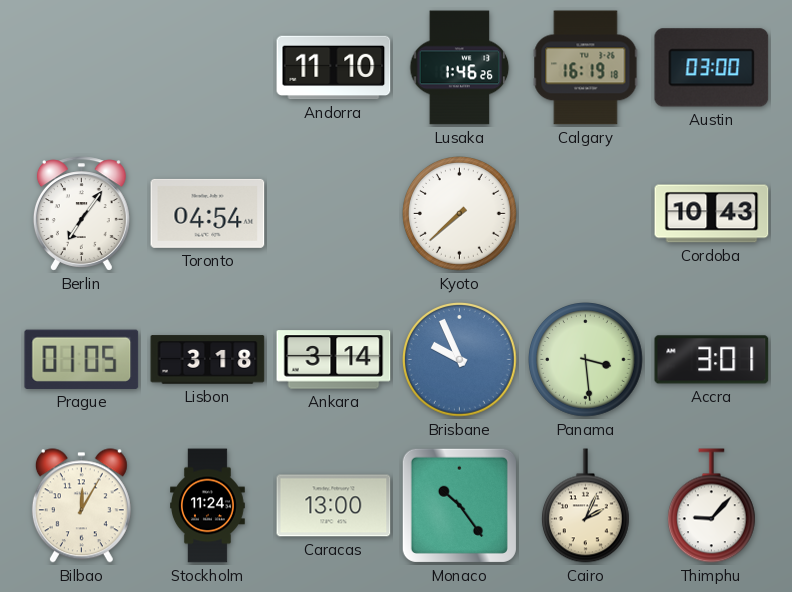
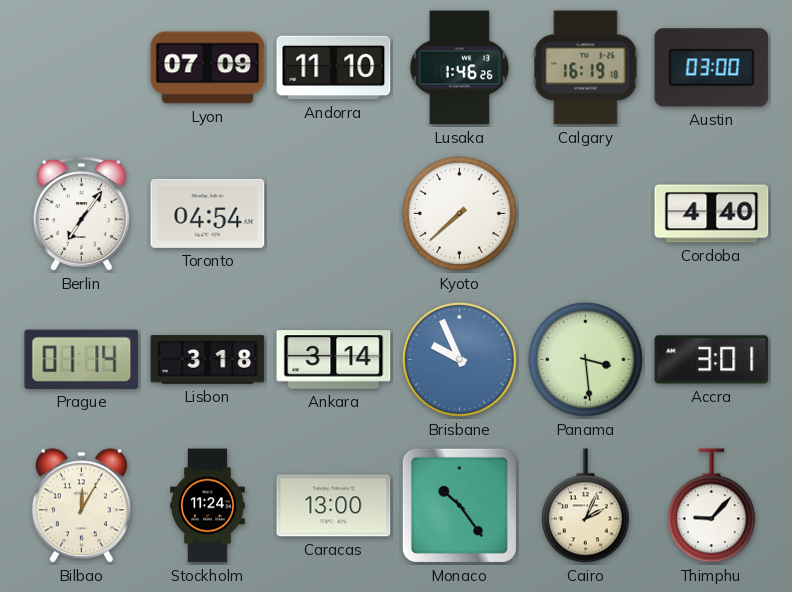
Lyon: none -> 07:09
Cordoba: 10:43 -> 4:40
Prague: 01:05 -> 01:14
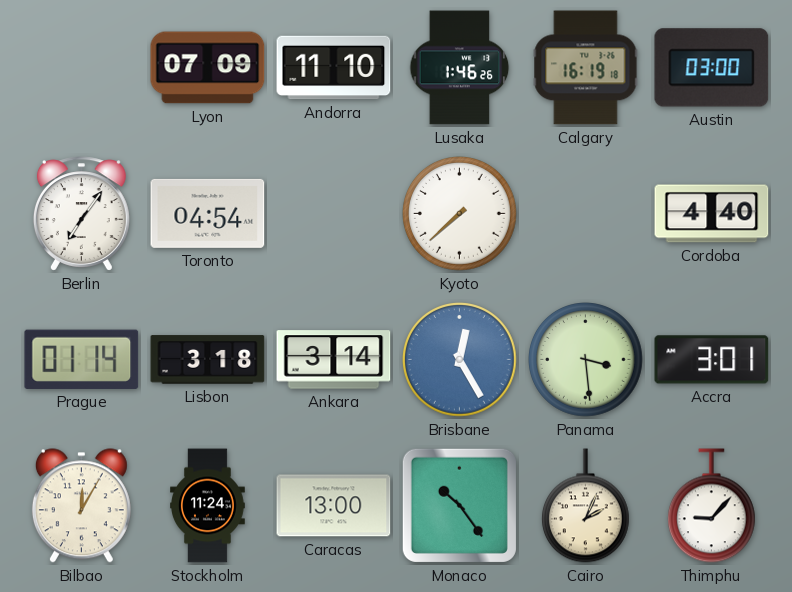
Brisbane: 9:56 -> 12:25
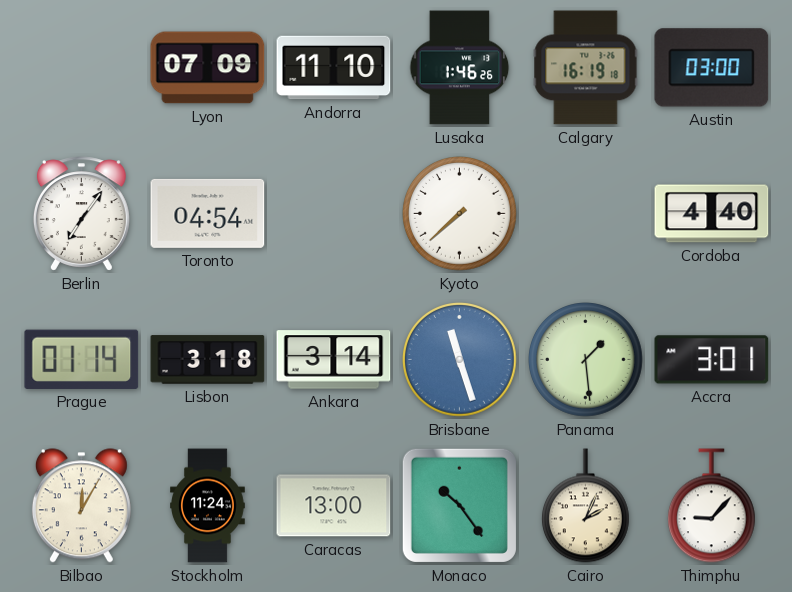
Brisbane: 12:25 -> 11:27
Panama: 3:29 -> 1:29
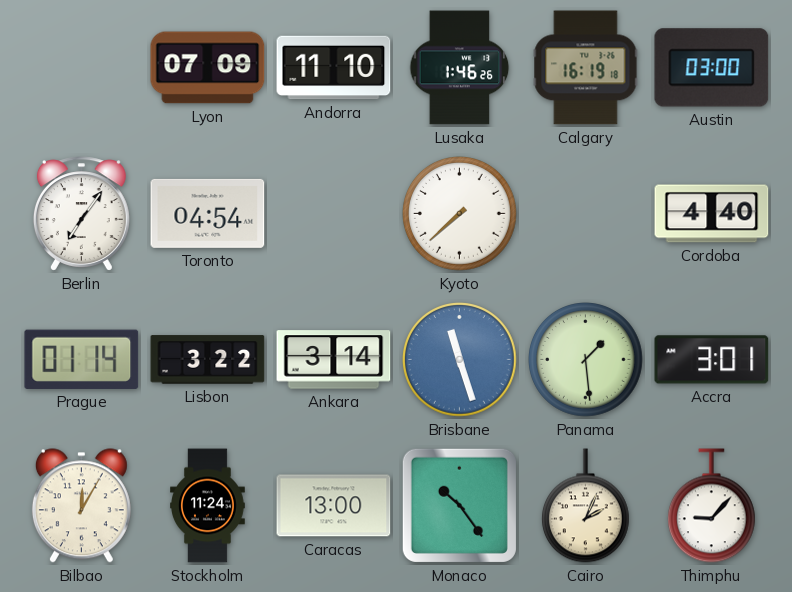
Lisbon: 3:18 -> 3:22
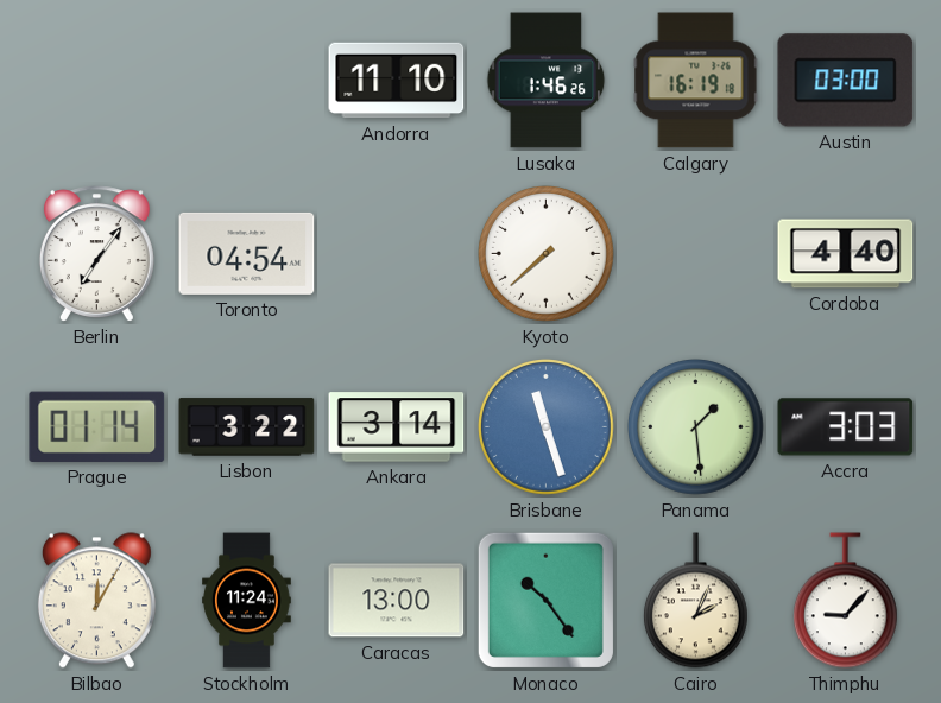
Lyon: 07:09 -> none
Accra: 3:01 -> 3:03
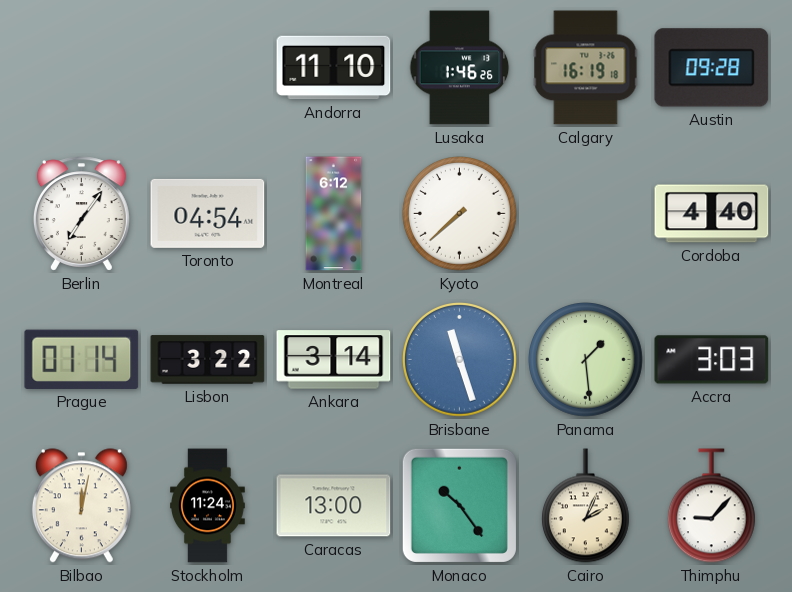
Austin: 03:00 -> 09:28
Montreal: none -> 6:12
Bilbao: 12:05 -> 12:02
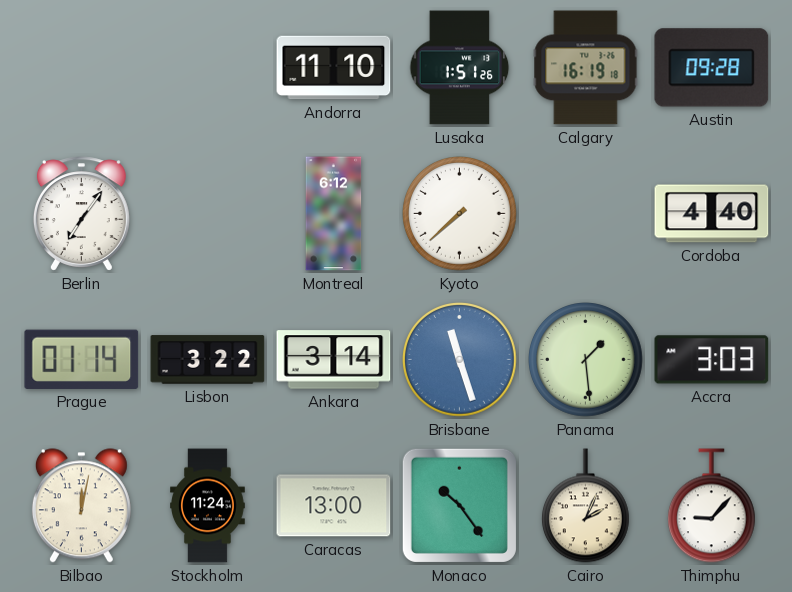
Lusaka: 1:46 -> 1:51
Toronto: 04:54 -> none
